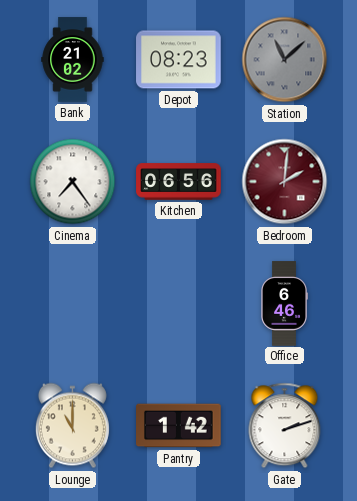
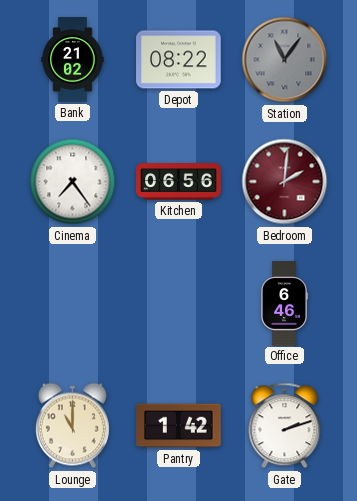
Depot: 08:23 -> 08:22
Station: 11:08 -> 11:06
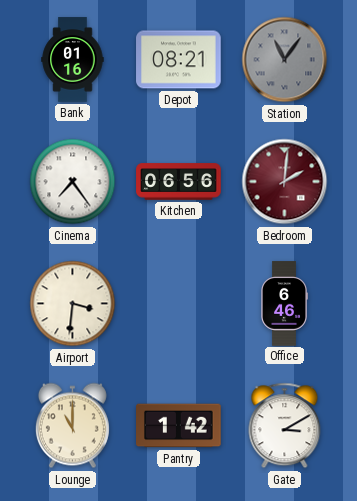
Bank: 21:02 -> 01:16
Depot: 08:22 -> 08:21
Airport: none -> 3:31
Gate: 2:12 -> 3:10
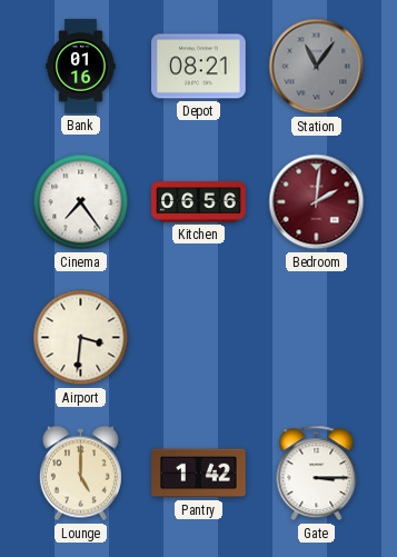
Office: 6:46 -> none
Lounge: 11:00 -> 5:00
Gate: 3:10 -> 3:15
